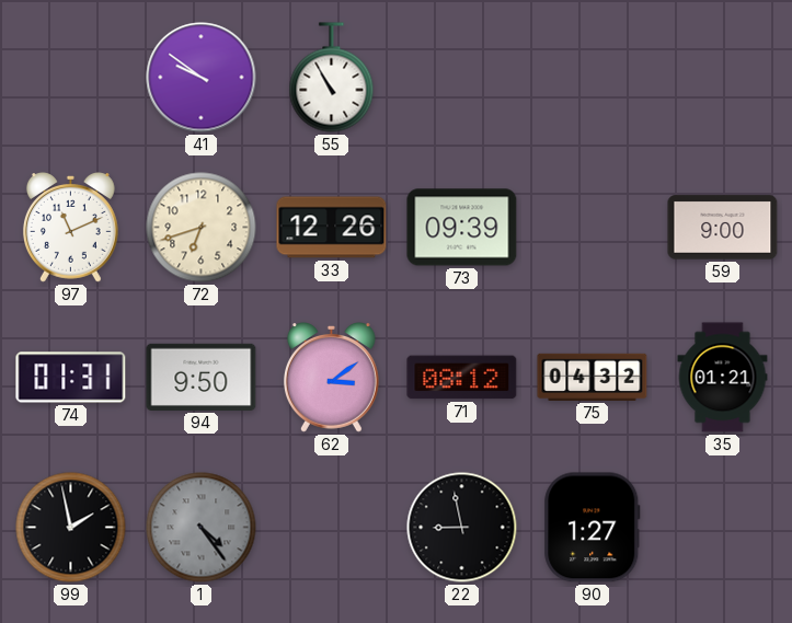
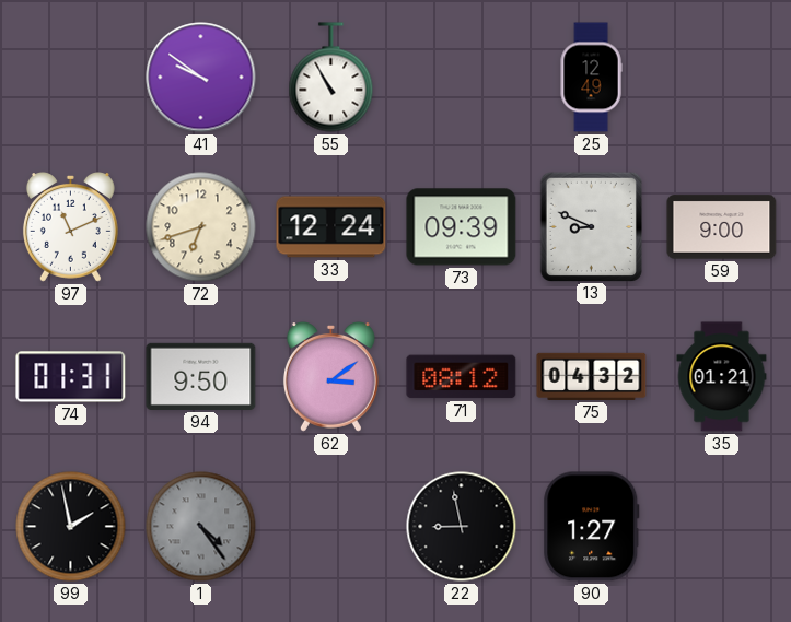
25: none -> 12:49
33: 12:26 -> 12:24
13: none -> 8:49
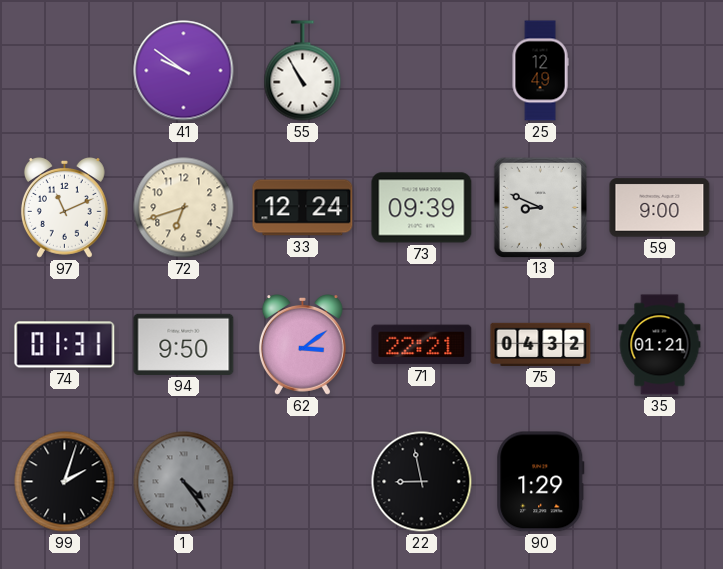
71: 08:12 -> 22:21
99: 1:58 -> 2:03
90: 1:27 -> 1:29
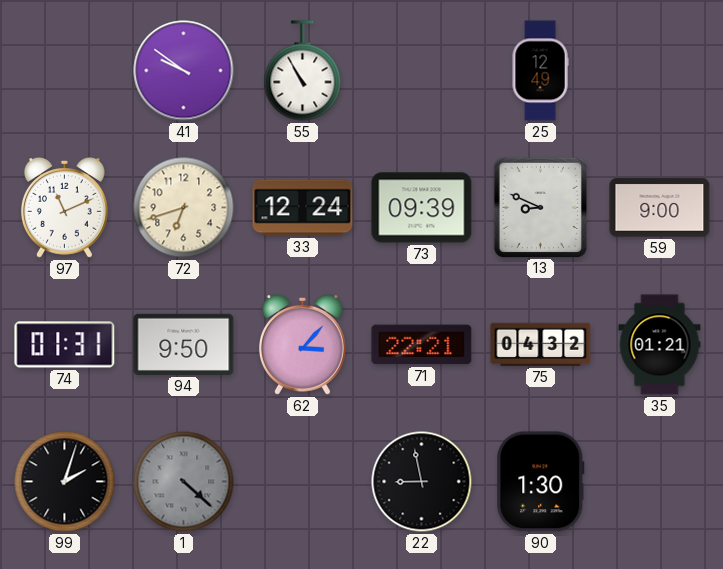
62: 3:09 -> 3:07
1: 4:24 -> 4:22
90: 1:29 -> 1:30
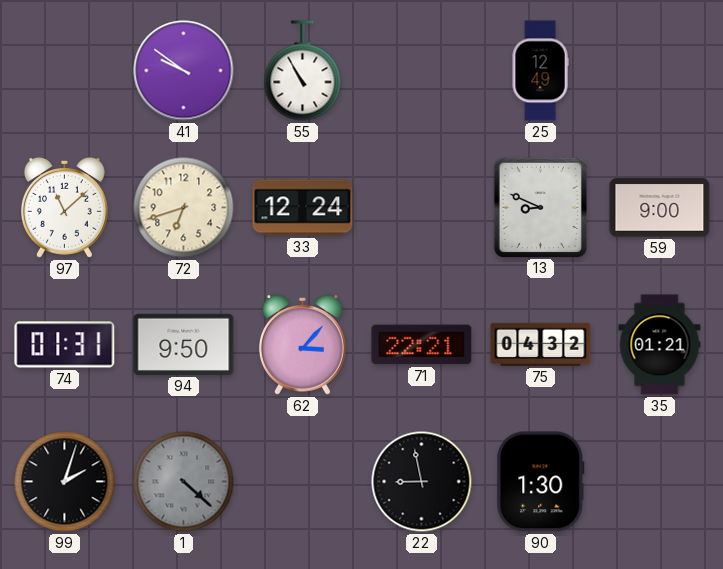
97: 11:11 -> 11:08
73: 09:39 -> none
